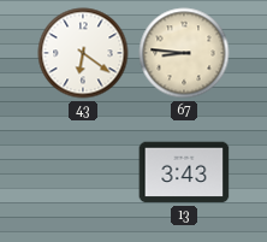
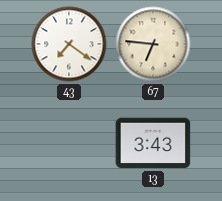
43: 6:21 -> 7:21
67: 8:46 -> 6:46
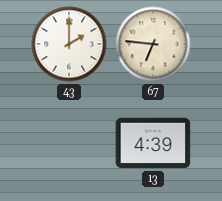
43: 7:21 -> 2:00
13: 3:43 -> 4:39
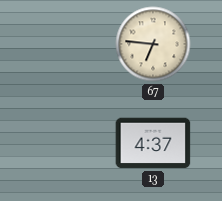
43: 2:00 -> none
13: 4:39 -> 4:37
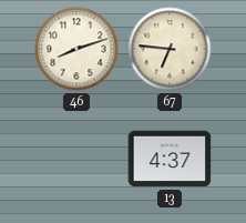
46: none -> 8:12
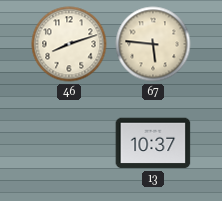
67: 6:46 -> 5:46
13: 4:37 -> 10:37
